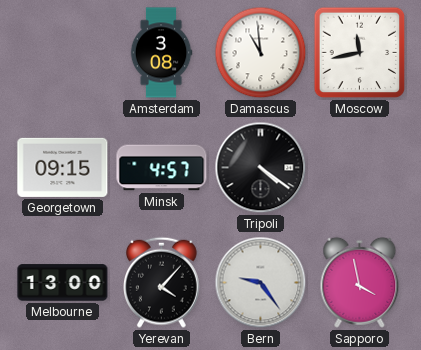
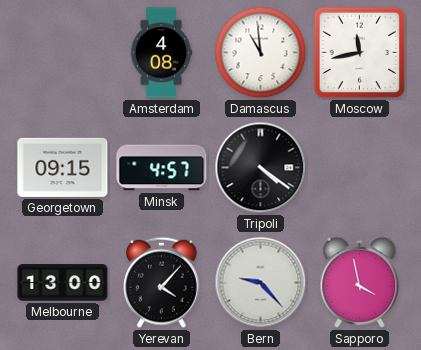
Amsterdam: 3:08 -> 4:08
Bern: 9:24 -> 9:23
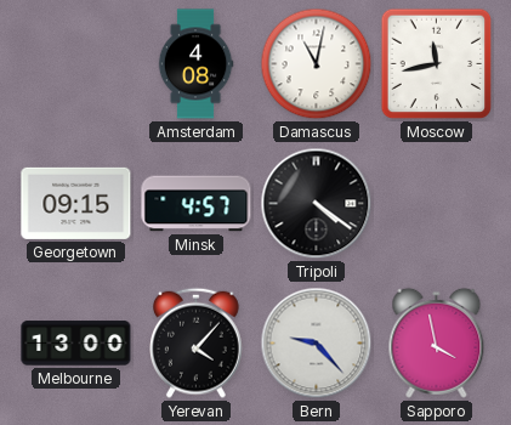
Damascus: 10:59 -> 11:02
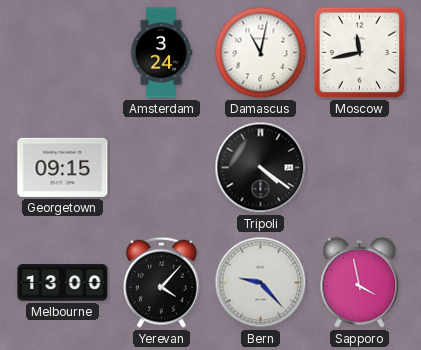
Amsterdam: 4:08 -> 3:24
Minsk: 4:57 -> none
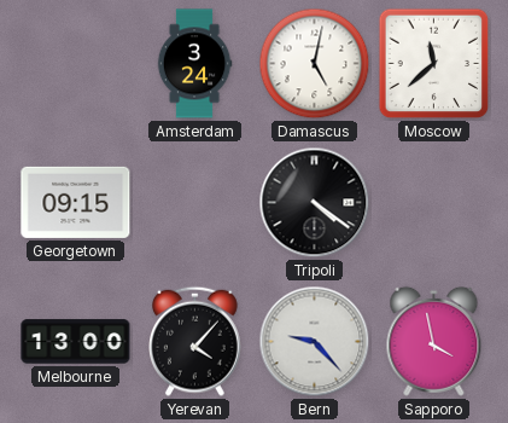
Damascus: 11:02 -> 5:02
Moscow: 11:43 -> 11:38
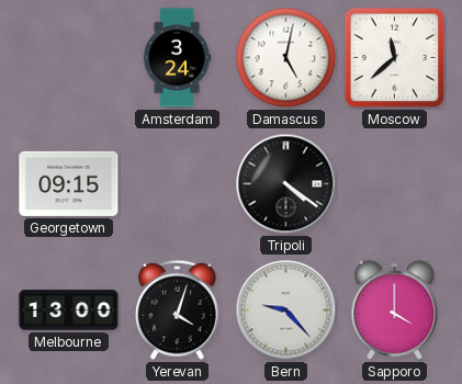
Yerevan: 4:07 -> 4:03
Sapporo: 3:58 -> 4:00
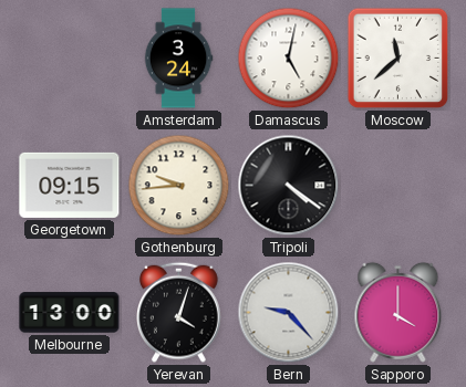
Gothenburg: none -> 9:44
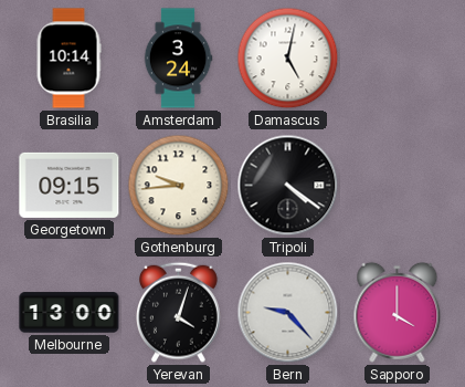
Brasilia: none -> 10:14
Moscow: 11:38 -> none
